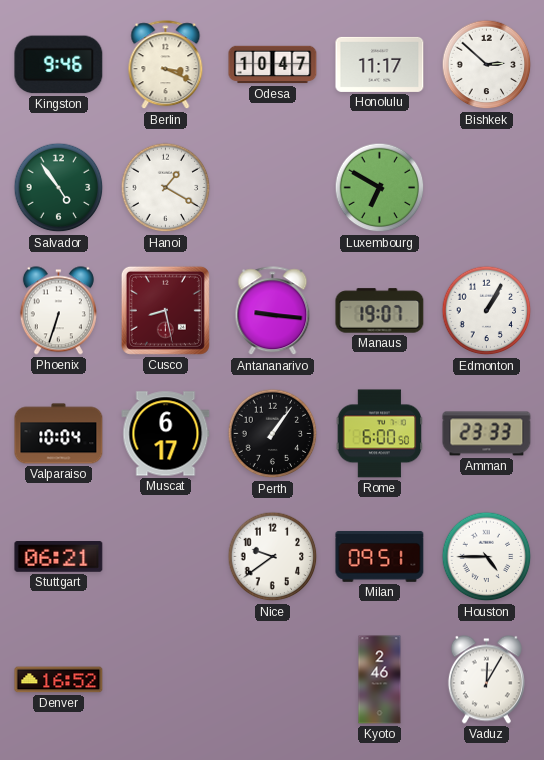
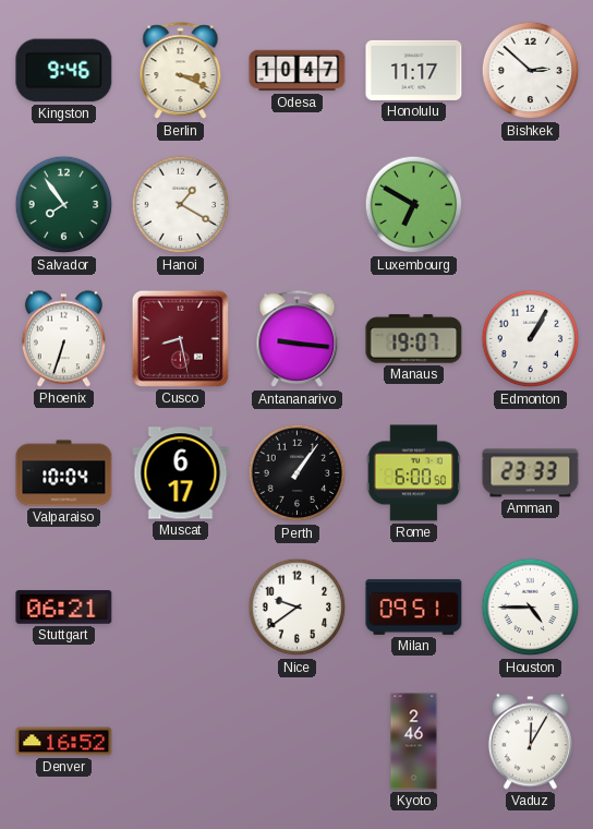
Salvador: 4:54 -> 7:54
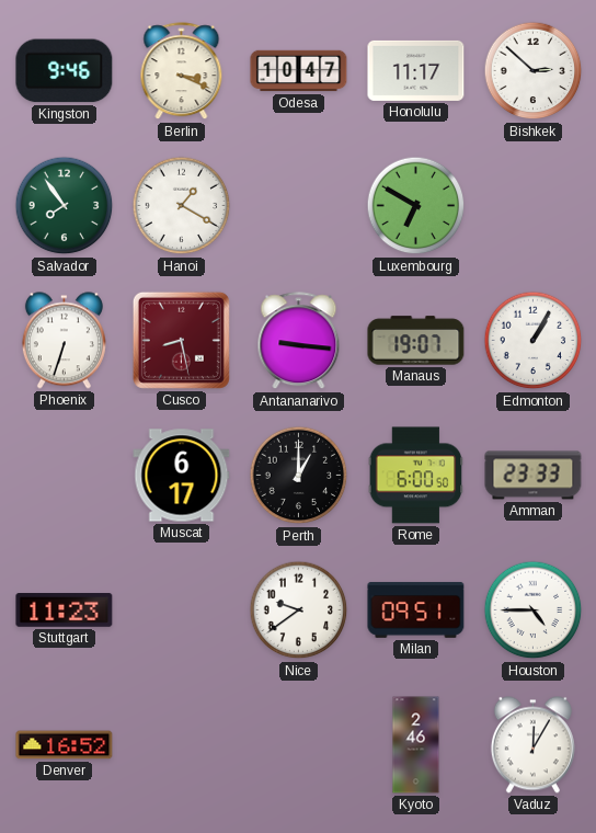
Valparaiso: 10:04 -> none
Perth: 1:06 -> 1:00
Stuttgart: 06:21 -> 11:23
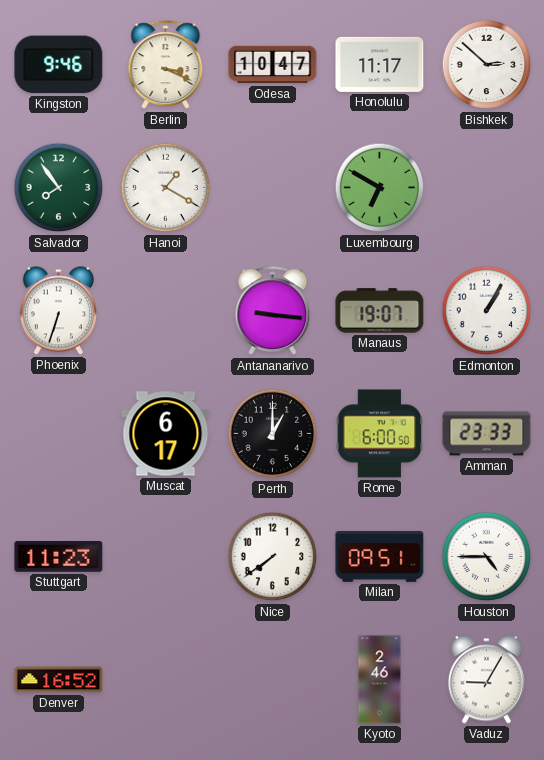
Cusco: 8:28 -> none
Nice: 9:39 -> 7:39
Vaduz: 12:05 -> 9:05
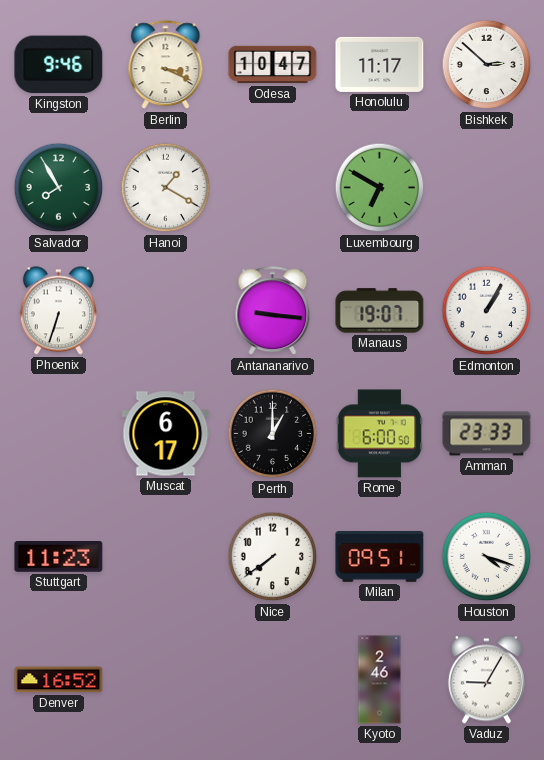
Salvador: 7:54 -> 7:55
Houston: 4:45 -> 4:18
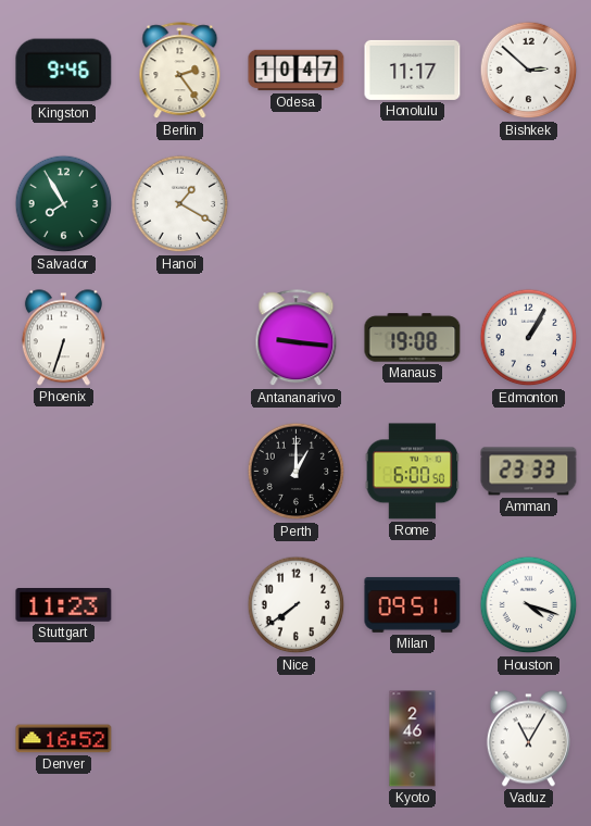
Berlin: 3:19 -> 2:24
Luxembourg: 6:50 -> none
Manaus: 19:07 -> 19:08
Muscat: 6:17 -> none
Vaduz: 9:05 -> 11:05
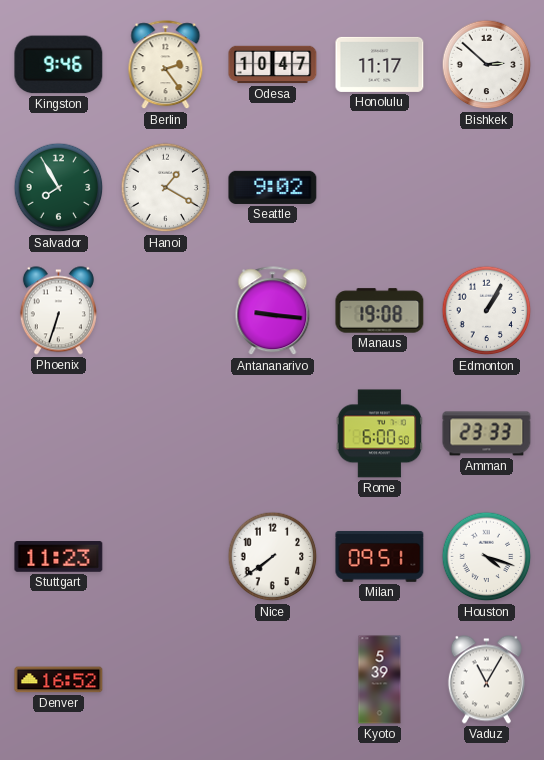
Seattle: none -> 9:02
Perth: 1:00 -> none
Kyoto: 2:46 -> 5:39
